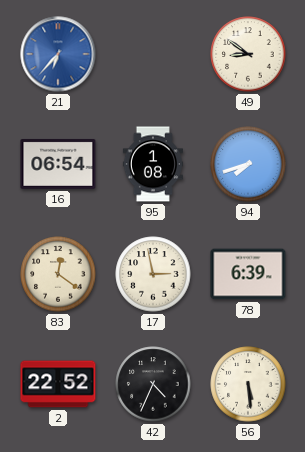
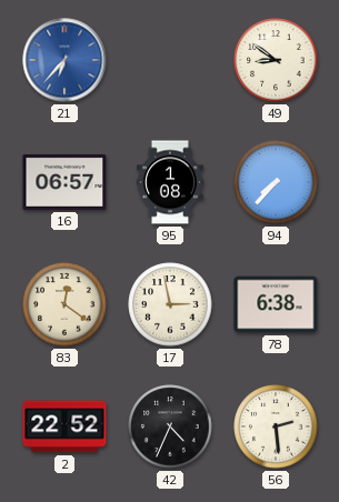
16: 06:54 -> 06:57
94: 7:42 -> 7:37
78: 6:39 -> 6:38
56: 5:29 -> 2:29
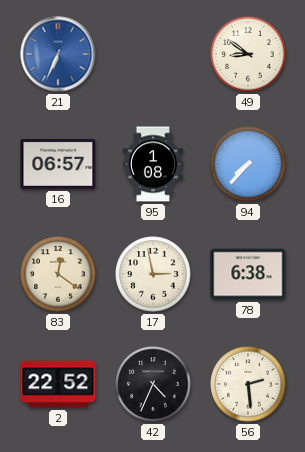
21: 6:37 -> 6:34
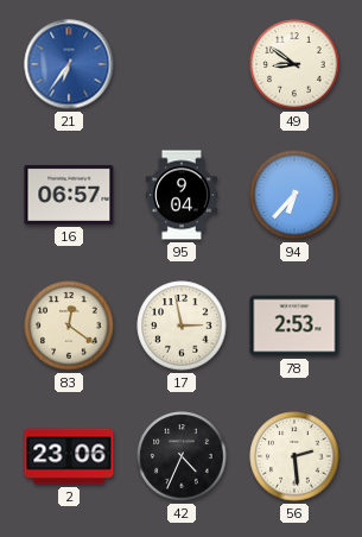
21: 6:34 -> 6:36
95: 1:08 -> 9:04
94: 7:37 -> 6:37
78: 6:38 -> 2:53
2: 22:52 -> 23:06
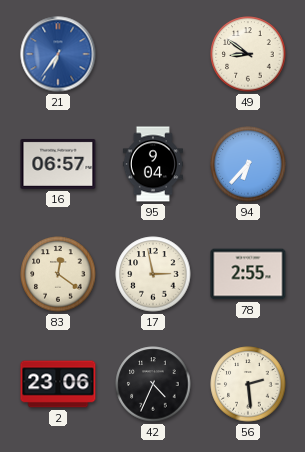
78: 2:53 -> 2:55
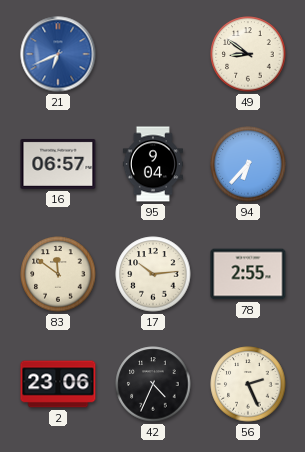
21: 6:36 -> 6:41
83: 12:21 -> 11:51
17: 2:58 -> 10:14
56: 2:29 -> 2:26
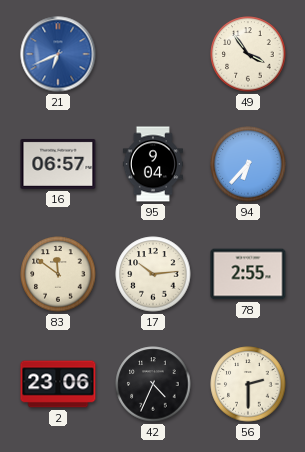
49: 8:51 -> 3:54
56: 2:26 -> 2:30
